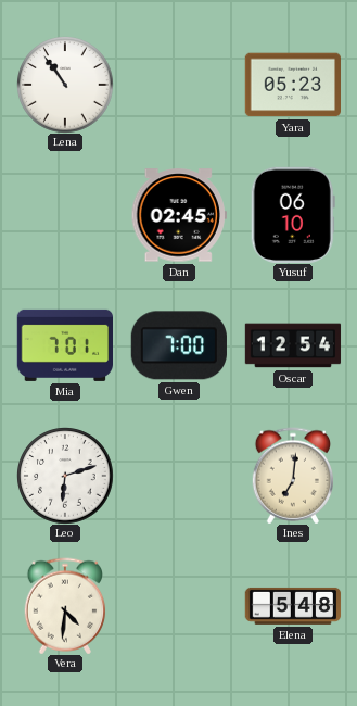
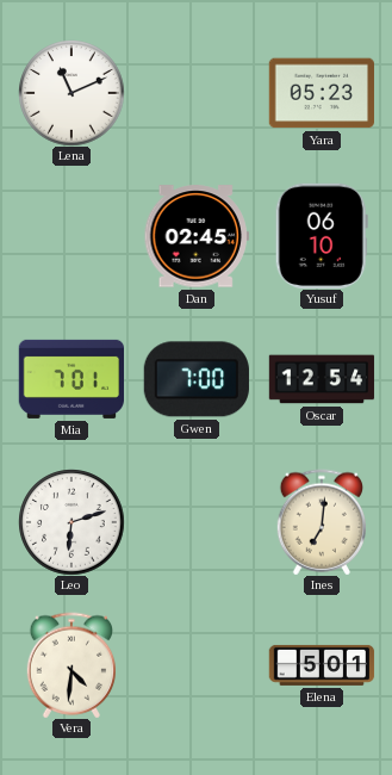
Lena: 10:54 -> 11:11
Elena: 5:48 -> 5:01
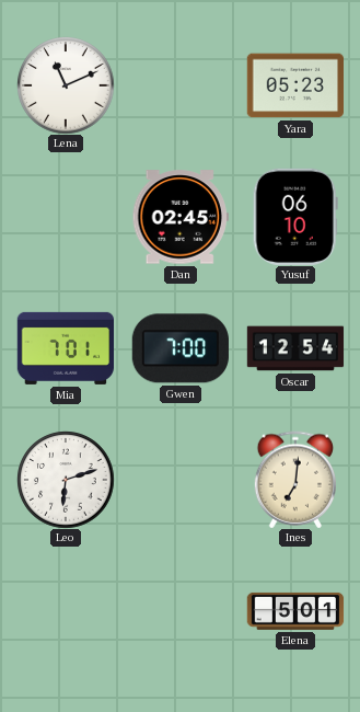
Vera: 4:31 -> none
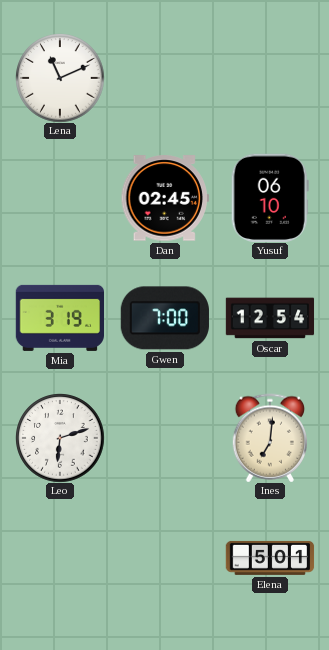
Yara: 05:23 -> none
Mia: 7:01 -> 3:19
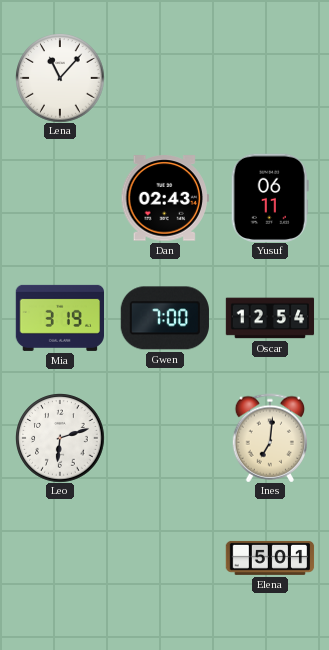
Lena: 11:11 -> 11:07
Dan: 02:45 -> 02:43
Yusuf: 06:10 -> 06:11
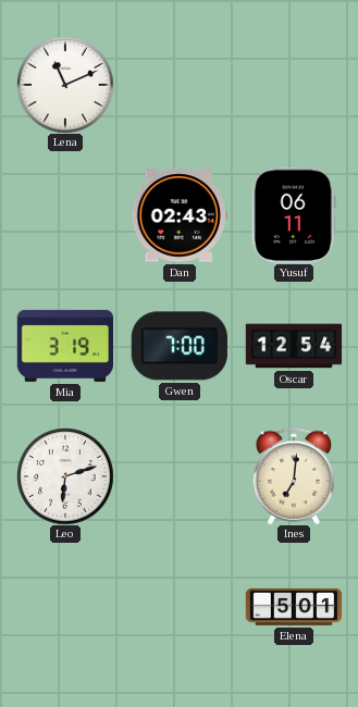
Lena: 11:07 -> 11:11
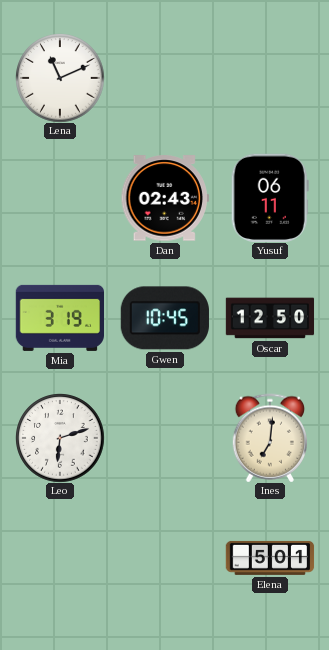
Gwen: 7:00 -> 10:45
Oscar: 12:54 -> 12:50
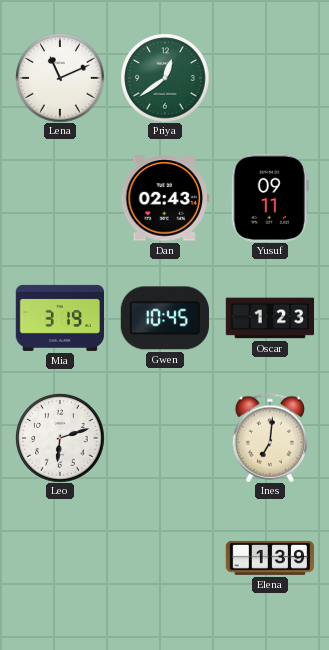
Priya: none -> 12:39
Yusuf: 06:11 -> 09:11
Oscar: 12:50 -> 1:23
Elena: 5:01 -> 1:39
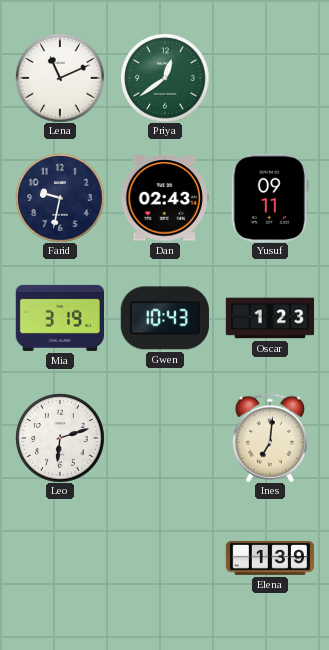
Farid: none -> 9:32
Gwen: 10:45 -> 10:43
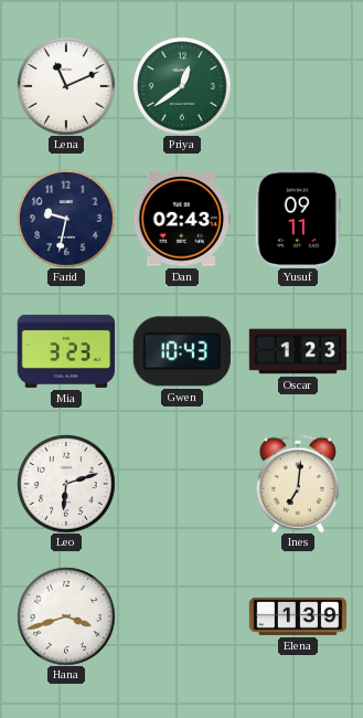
Mia: 3:19 -> 3:23
Hana: none -> 3:42
